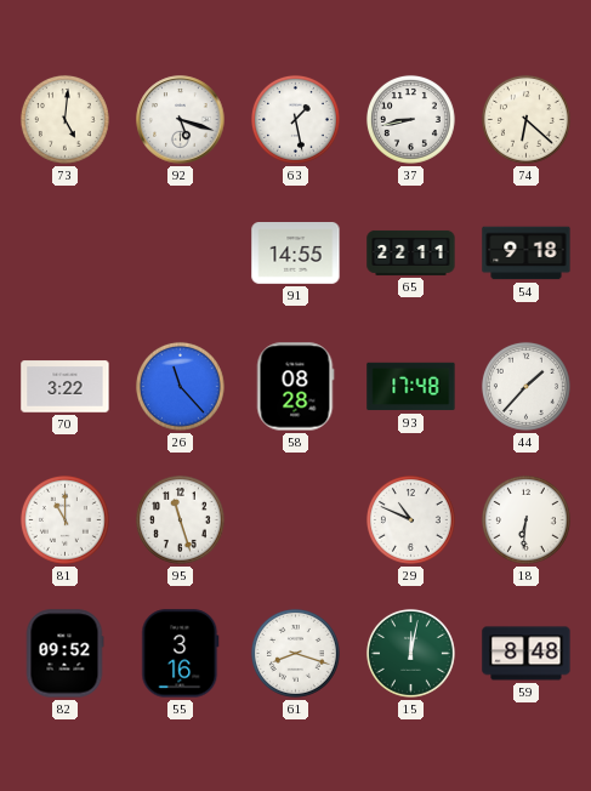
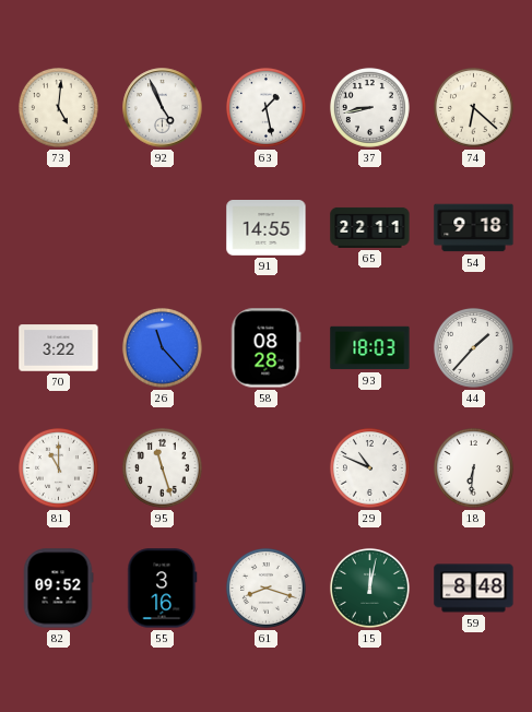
92: 5:18 -> 4:56
93: 17:48 -> 18:03
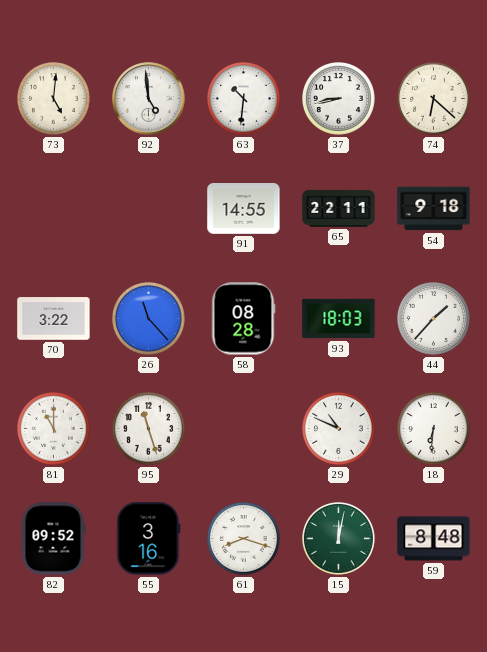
92: 4:56 -> 4:59
63: 1:28 -> 10:31
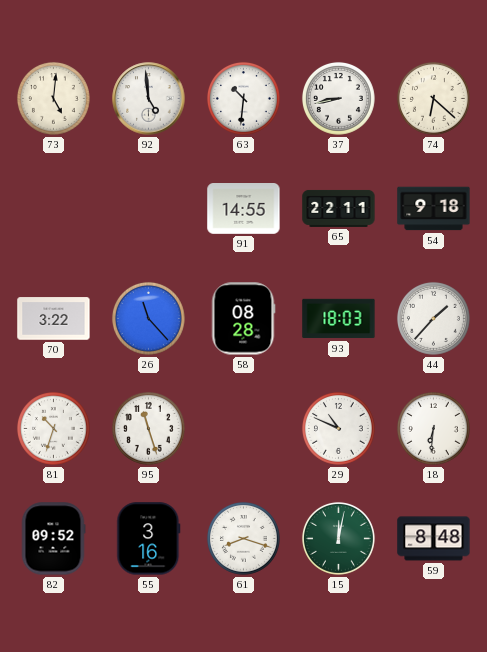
81: 11:00 -> 10:33
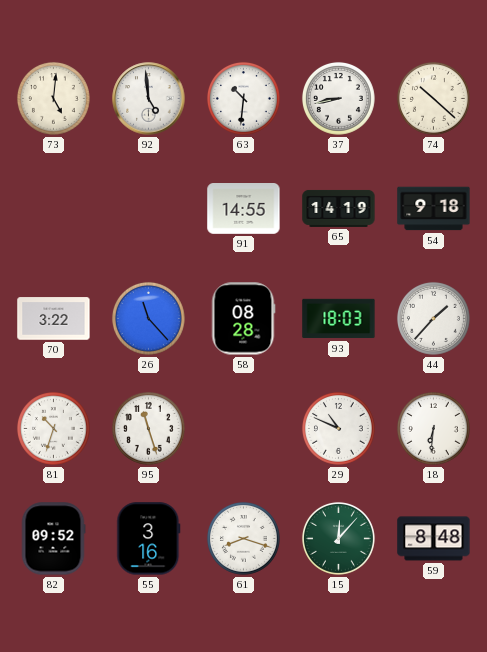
74: 6:22 -> 10:22
65: 22:11 -> 14:19
15: 12:02 -> 12:07
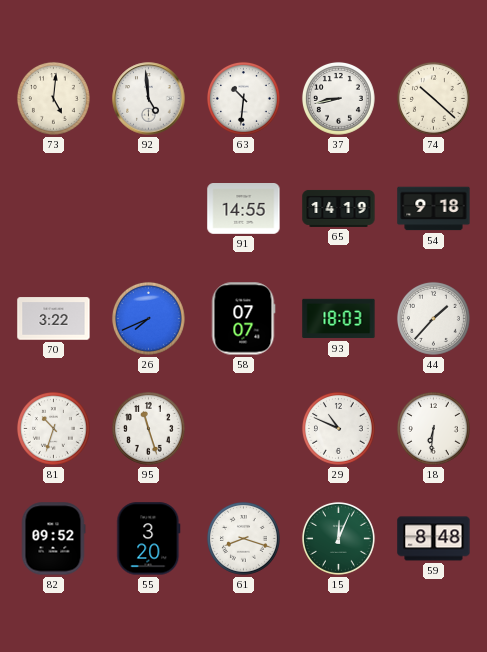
26: 11:23 -> 7:41
58: 08:28 -> 07:07
55: 3:16 -> 3:20
15: 12:07 -> 12:04
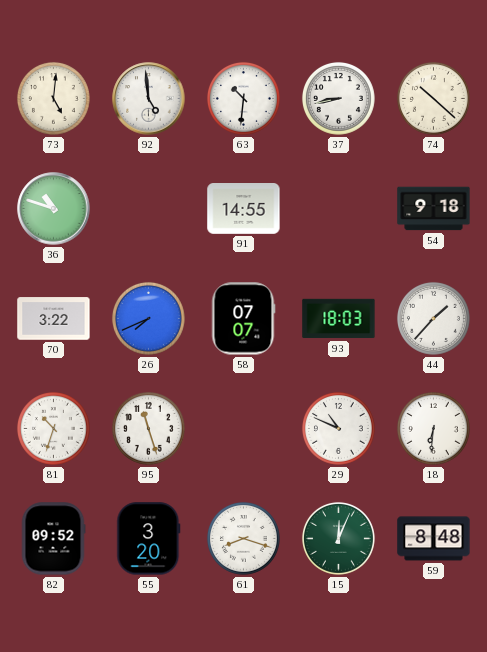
36: none -> 10:48
65: 14:19 -> none
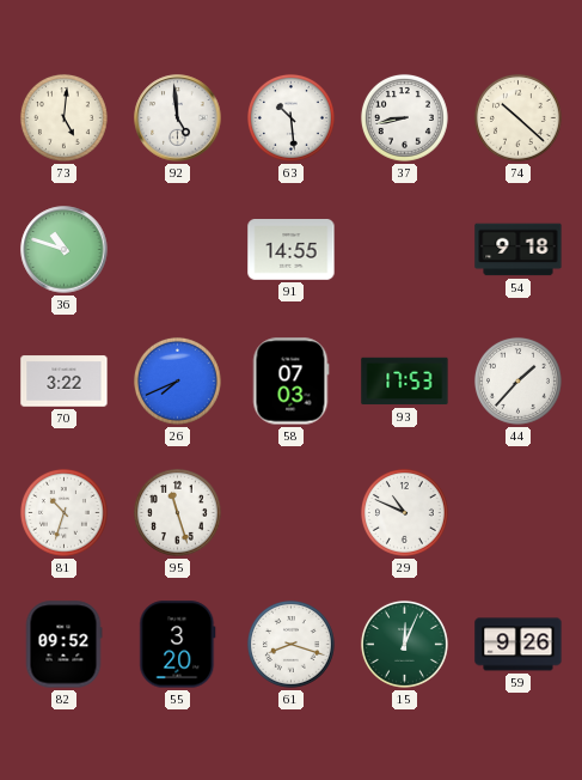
63: 10:31 -> 10:29
58: 07:07 -> 07:03
93: 18:03 -> 17:53
18: 6:31 -> none
59: 8:48 -> 9:26
